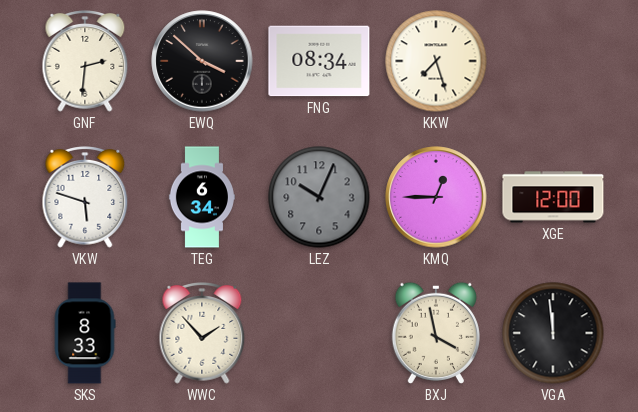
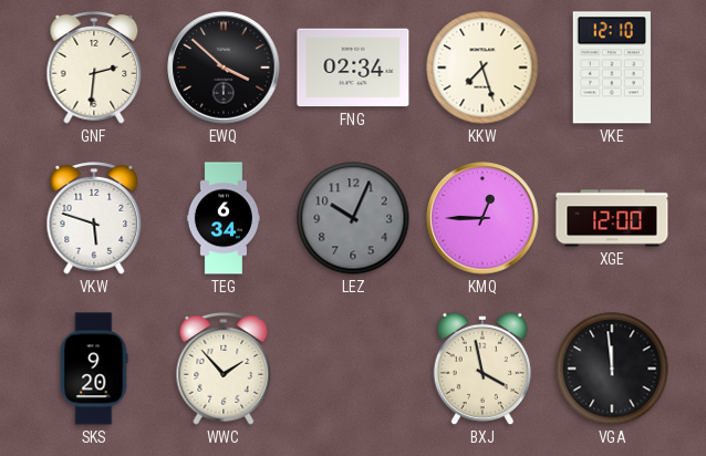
FNG: 08:34 -> 02:34
VKE: none -> 12:10
SKS: 8:33 -> 9:20
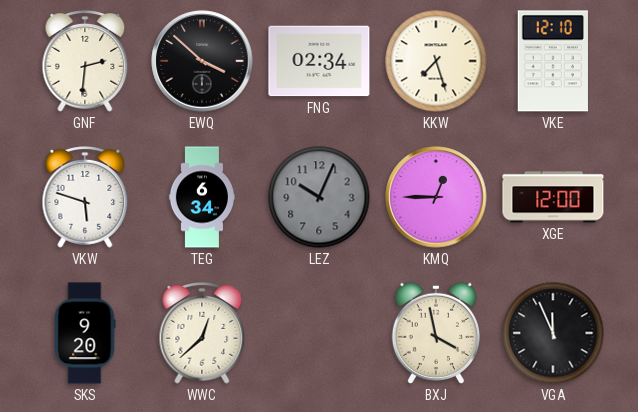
WWC: 1:53 -> 12:38
VGA: 11:59 -> 11:56
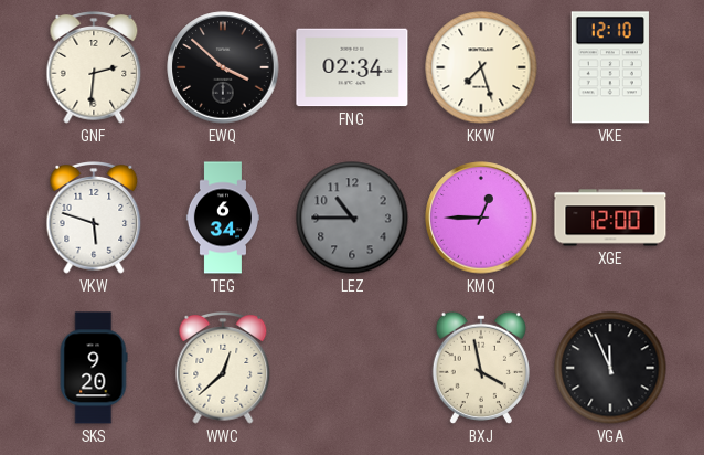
LEZ: 10:04 -> 10:45
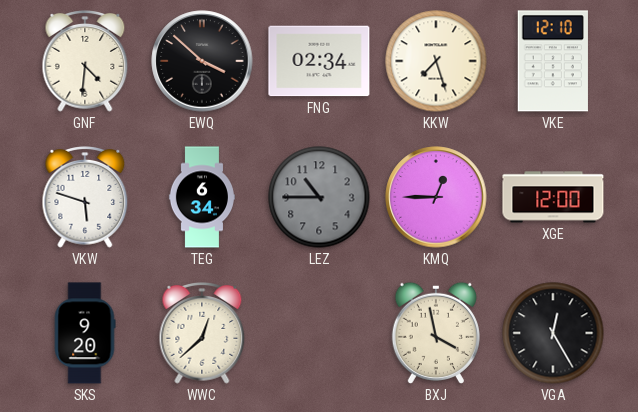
GNF: 2:31 -> 4:31
VGA: 11:56 -> 12:25
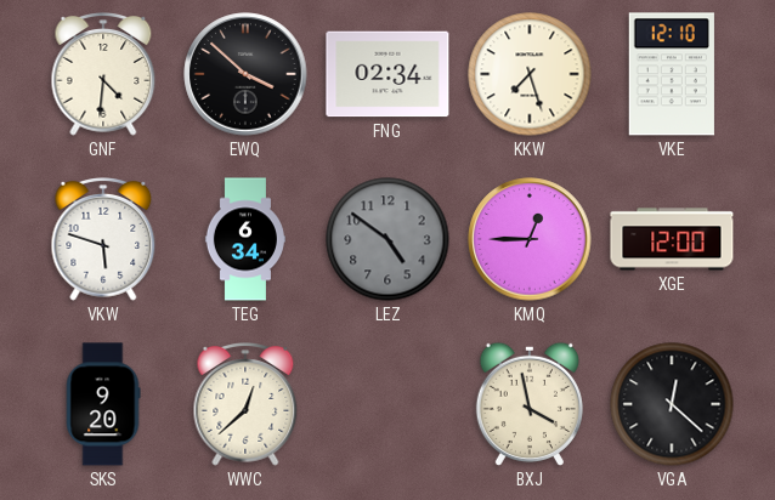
LEZ: 10:45 -> 4:51
VGA: 12:25 -> 12:22
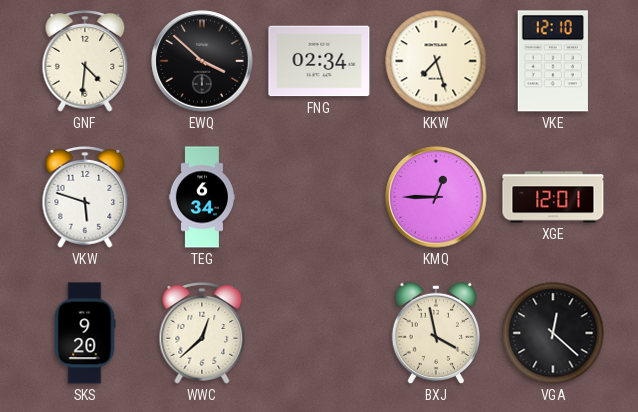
LEZ: 4:51 -> none
XGE: 12:00 -> 12:01
